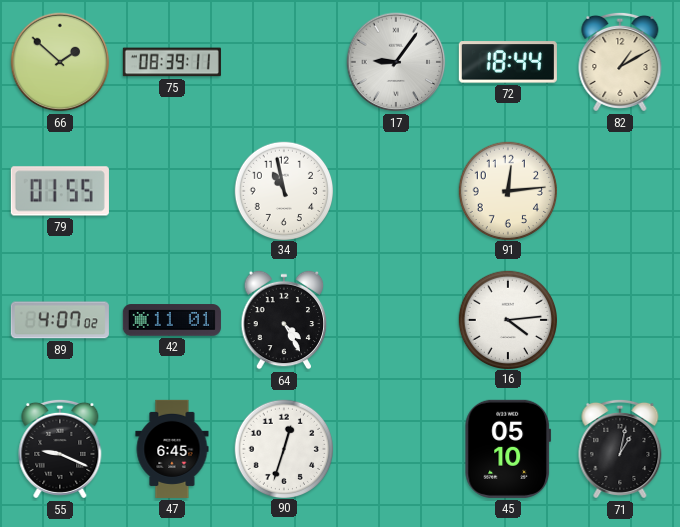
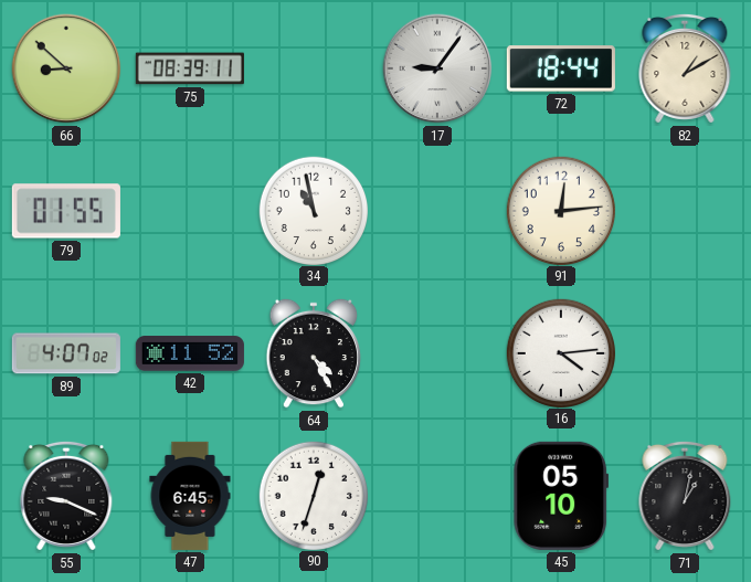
66: 1:52 -> 8:52
42: 11:01 -> 11:52
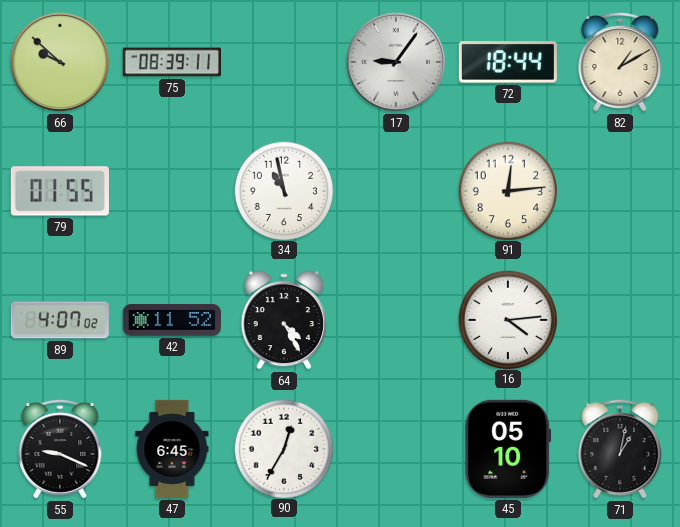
66: 8:52 -> 9:52
90: 12:33 -> 12:35
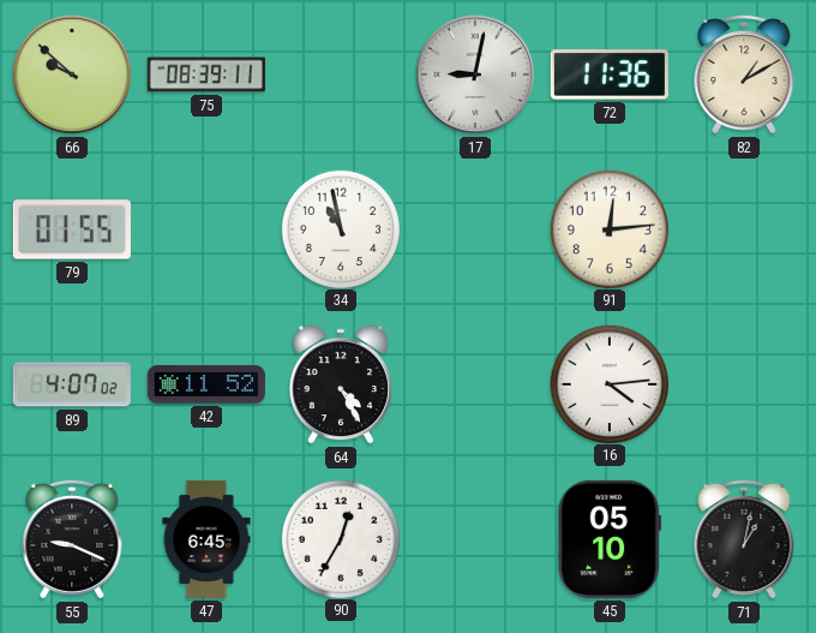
17: 9:06 -> 9:02
72: 18:44 -> 11:36
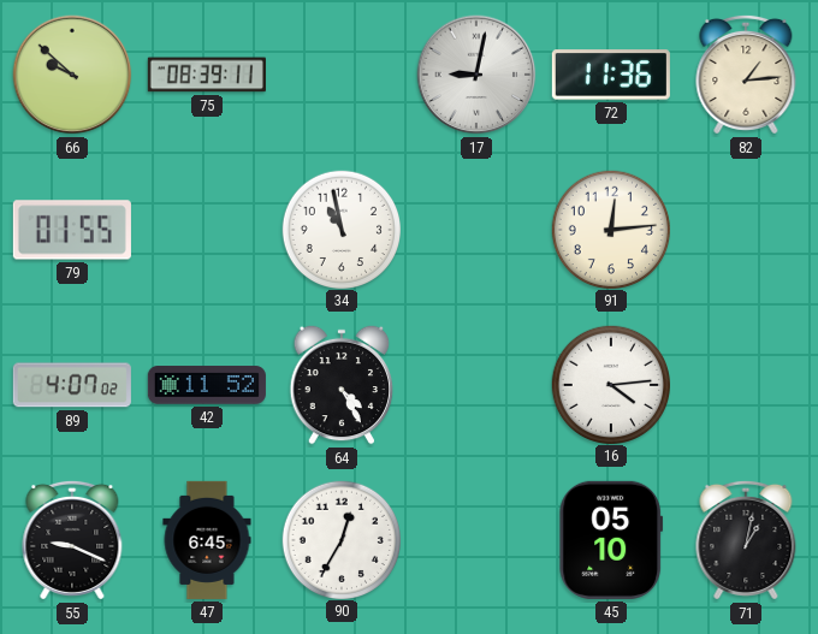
82: 1:10 -> 1:14
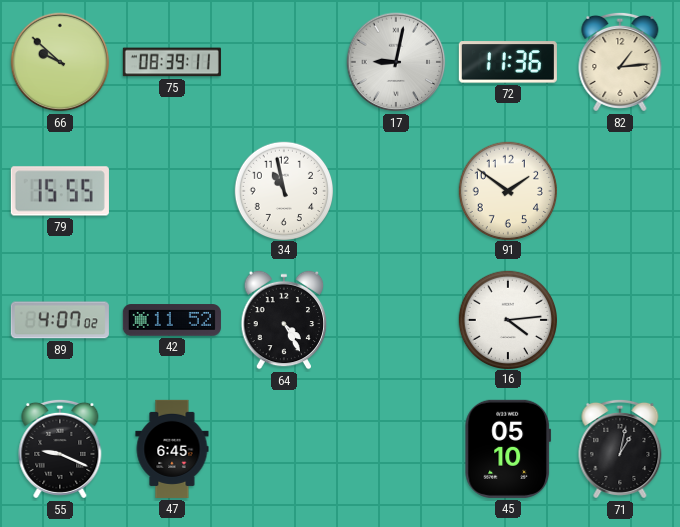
79: 01:55 -> 15:55
91: 12:14 -> 1:51
90: 12:35 -> none
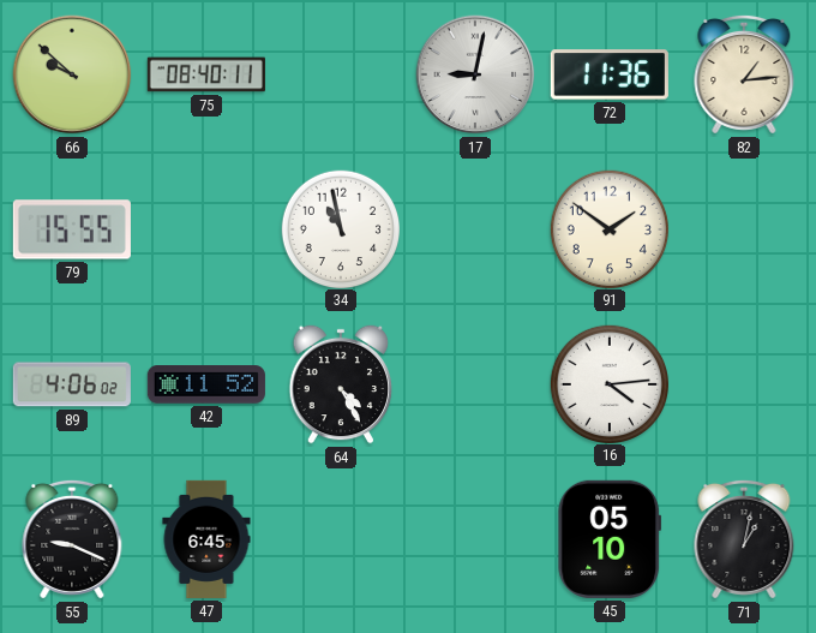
75: 08:39 -> 08:40
89: 4:07 -> 4:06
